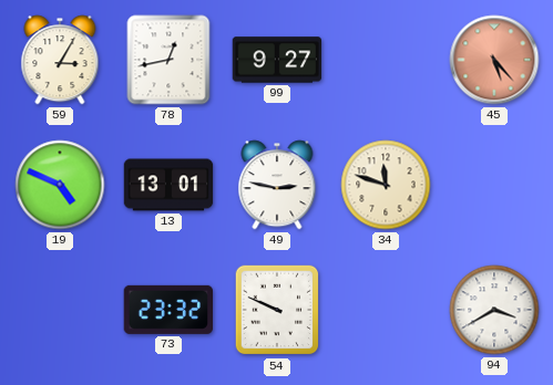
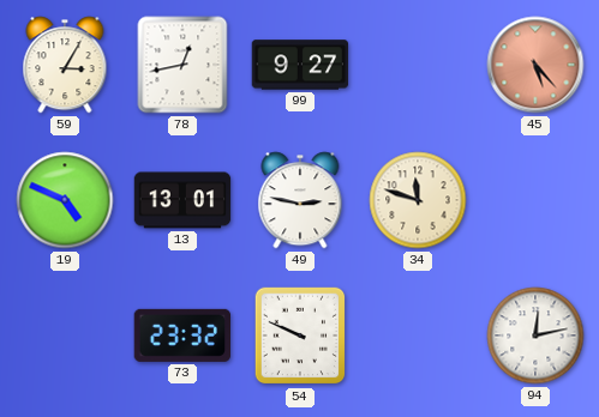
94: 3:40 -> 12:13
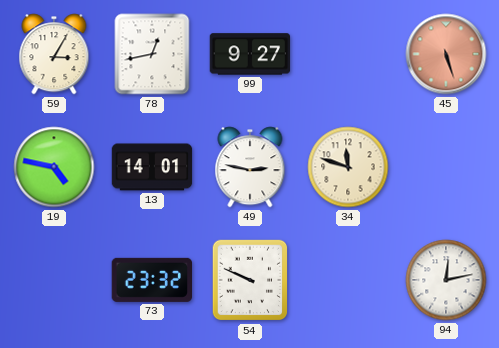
45: 5:23 -> 5:27
19: 4:49 -> 4:47
13: 13:01 -> 14:01
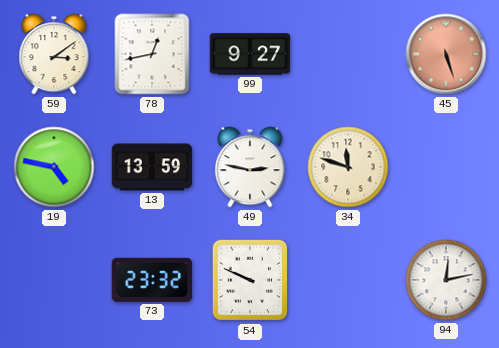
59: 3:05 -> 3:09
13: 14:01 -> 13:59
